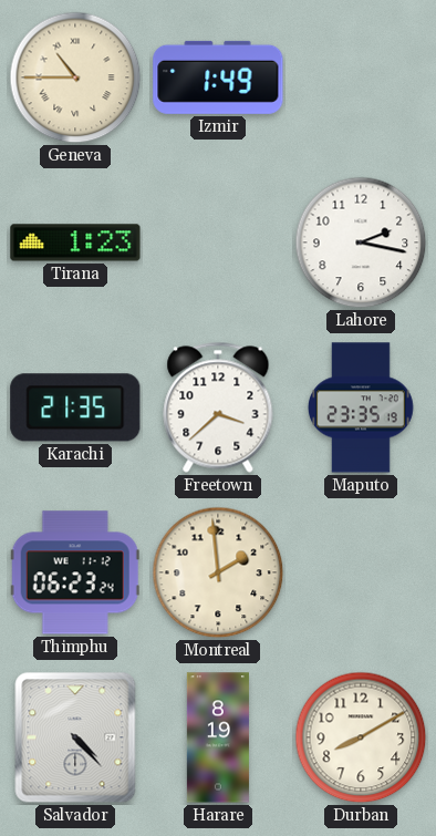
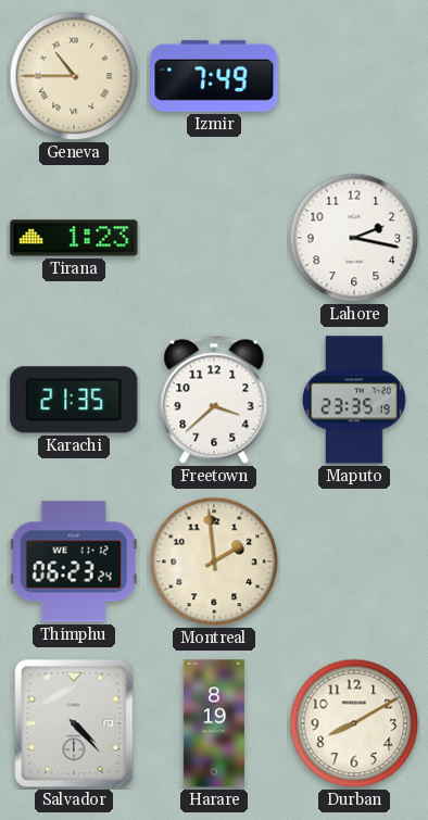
Izmir: 1:49 -> 7:49
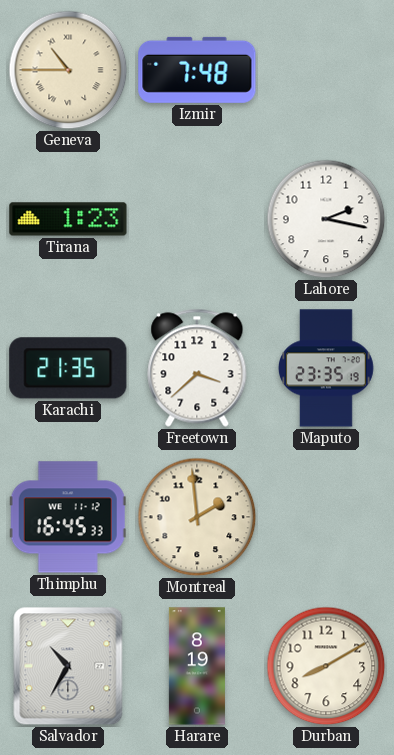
Izmir: 7:49 -> 7:48
Thimphu: 06:23 -> 16:45
Salvador: 4:23 -> 10:35
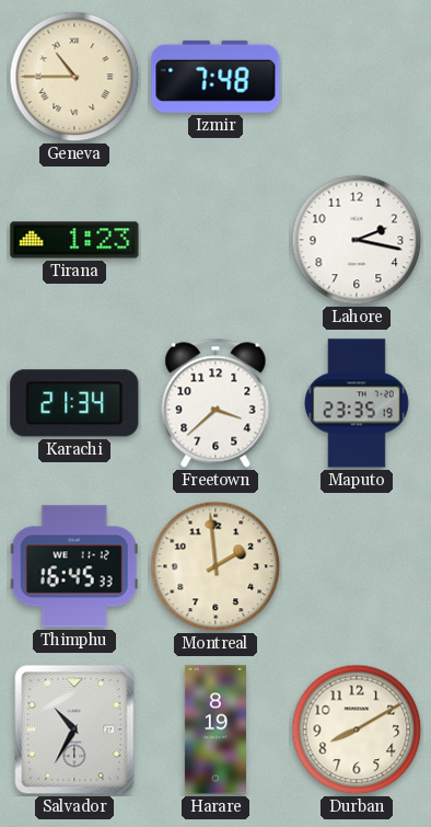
Karachi: 21:35 -> 21:34
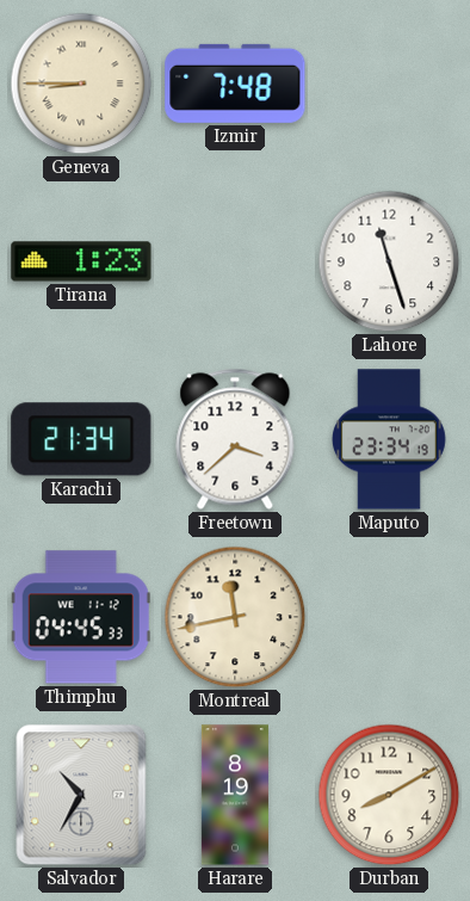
Geneva: 10:45 -> 8:45
Lahore: 2:17 -> 11:27
Maputo: 23:35 -> 23:34
Thimphu: 16:45 -> 04:45
Montreal: 1:59 -> 11:43
